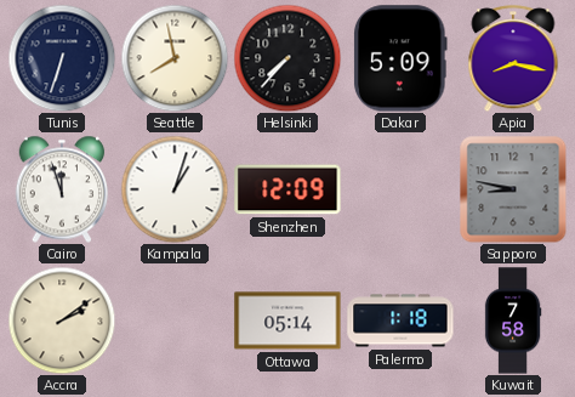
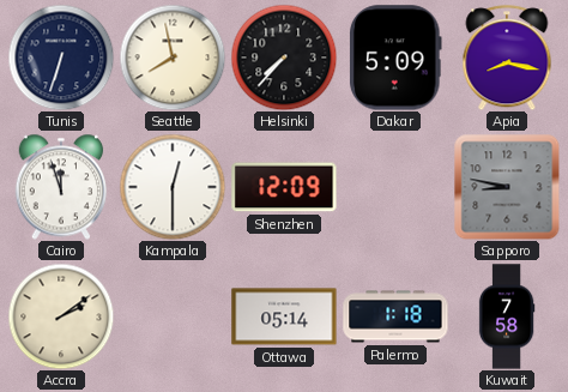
Kampala: 1:03 -> 12:30
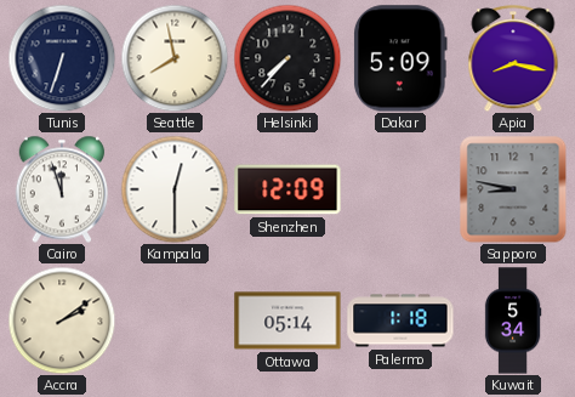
Kuwait: 7:58 -> 5:34
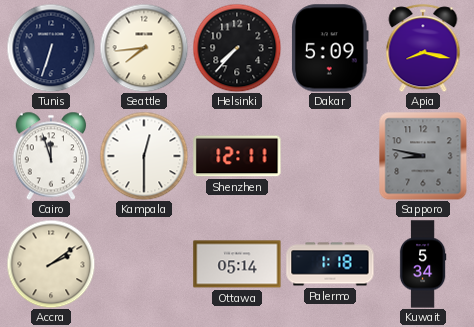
Seattle: 7:58 -> 7:44
Shenzhen: 12:09 -> 12:11
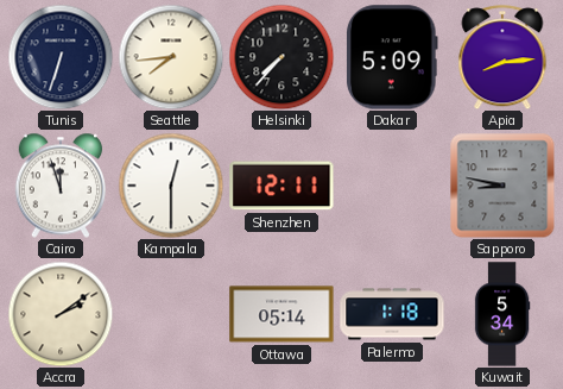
Apia: 8:17 -> 8:14
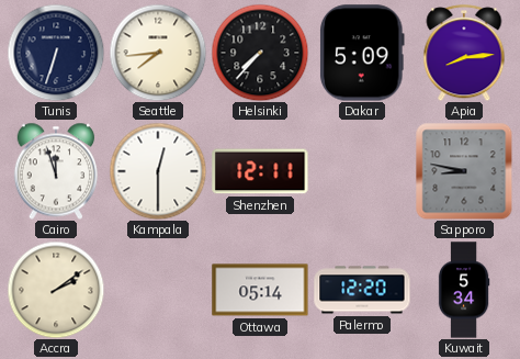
Palermo: 1:18 -> 12:20
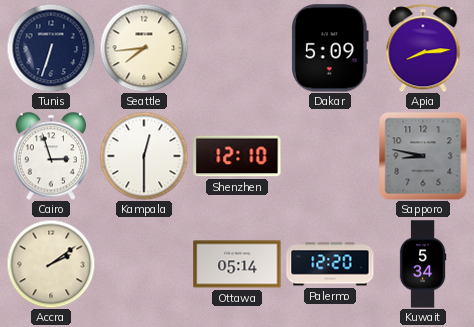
Helsinki: 7:37 -> none
Cairo: 11:57 -> 2:57
Shenzhen: 12:11 -> 12:10
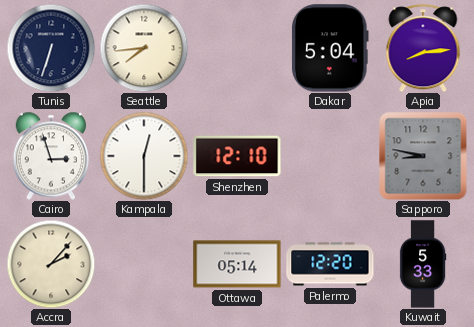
Dakar: 5:09 -> 5:04
Accra: 2:09 -> 2:07
Kuwait: 5:34 -> 5:33
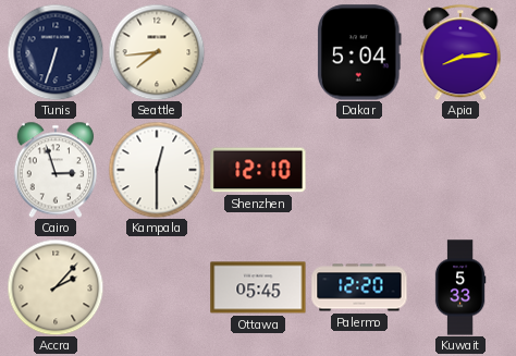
Sapporo: 8:47 -> none
Ottawa: 05:14 -> 05:45
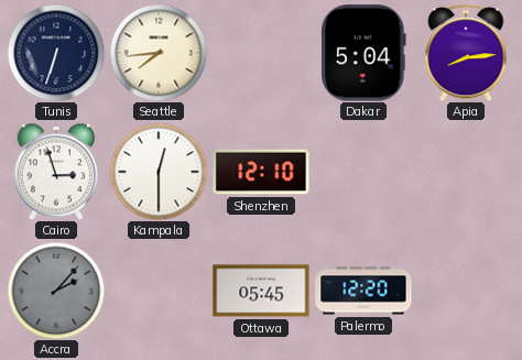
Accra dial: cream -> grey
Kuwait: 5:33 -> none
